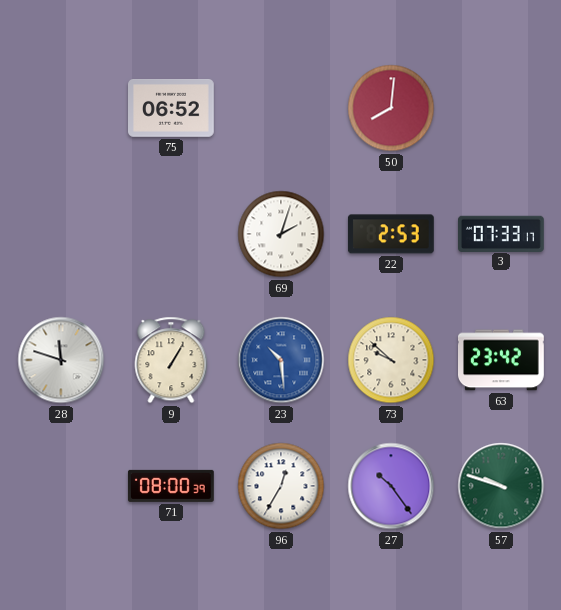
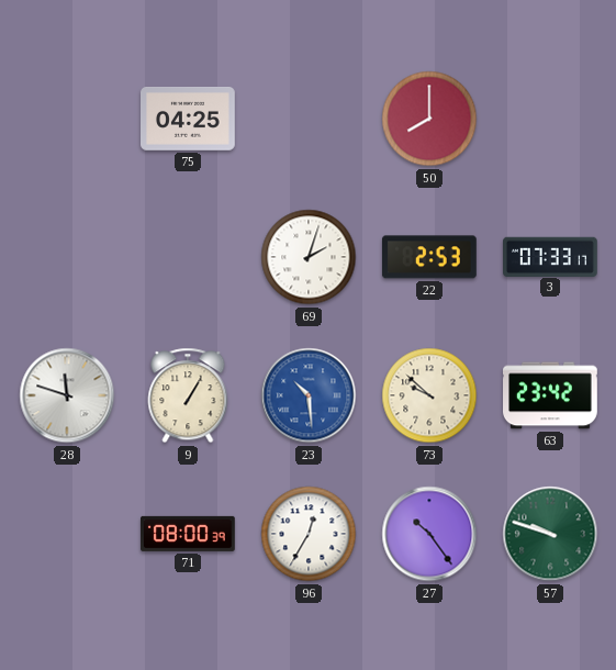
75: 06:52 -> 04:25
50: 8:01 -> 8:00
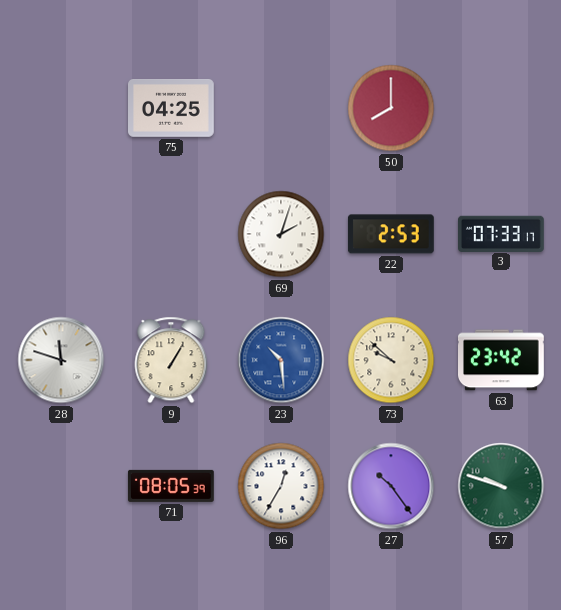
71: 08:00 -> 08:05
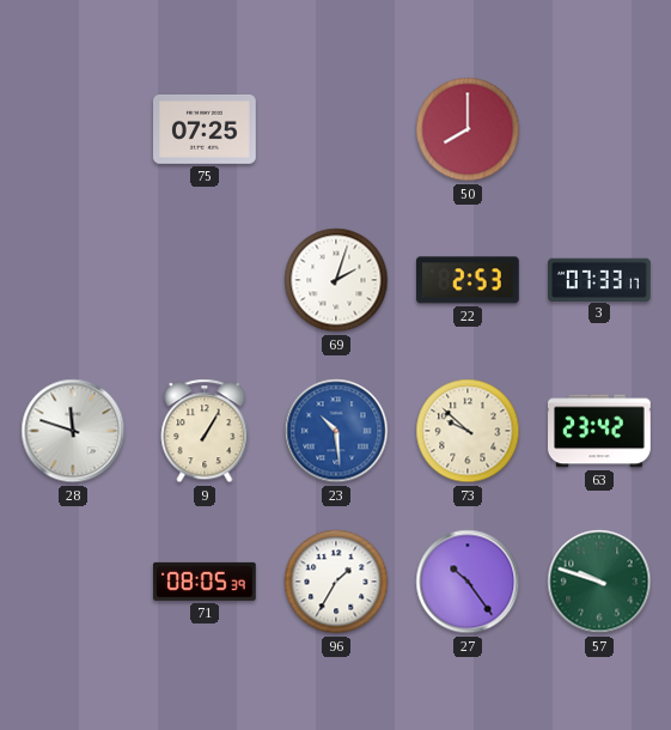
75: 04:25 -> 07:25
96: 12:35 -> 1:35
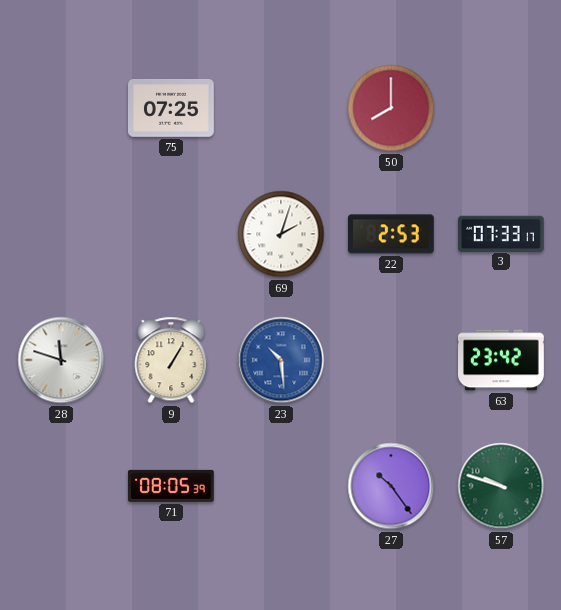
73: 9:52 -> none
96: 1:35 -> none
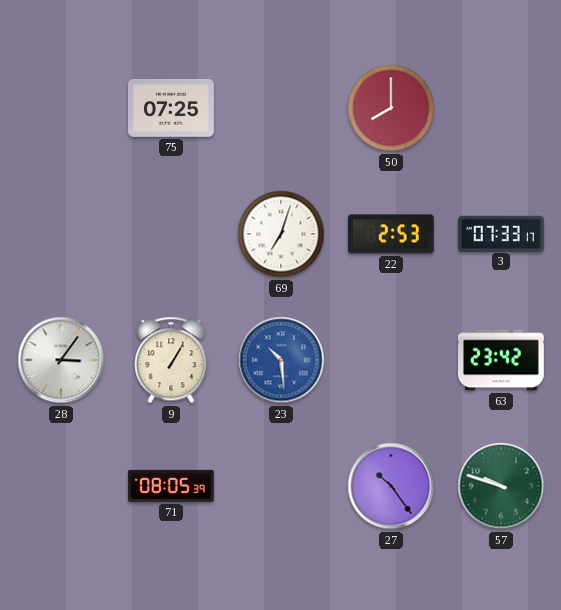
69: 2:03 -> 7:03
28: 11:48 -> 3:06
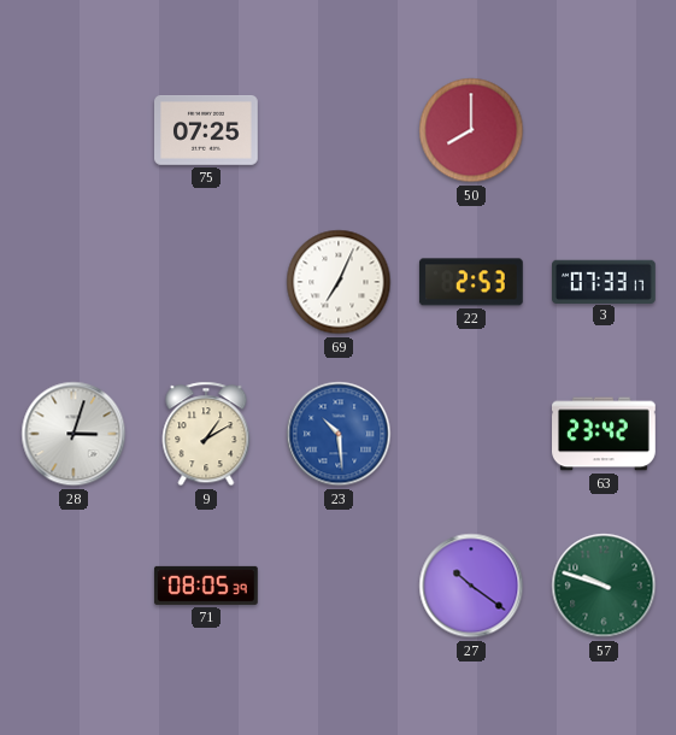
69: 7:03 -> 7:04
28: 3:06 -> 3:03
9: 1:05 -> 1:10
27: 10:24 -> 10:21
